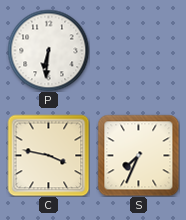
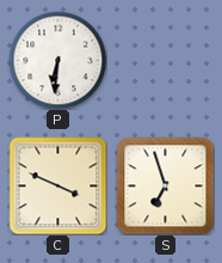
C: 3:47 -> 3:49
S: 7:34 -> 6:57
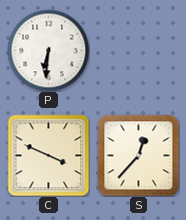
S: 6:57 -> 12:37
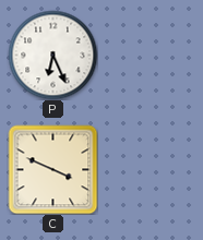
P: 6:31 -> 6:26
S: 12:37 -> none
